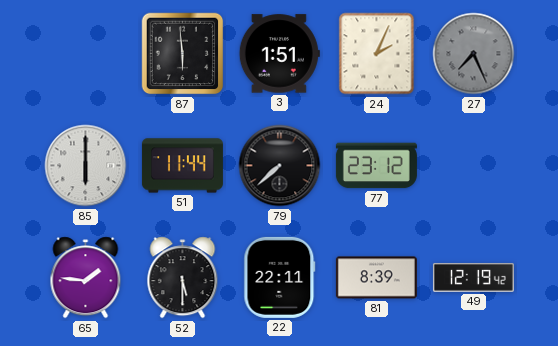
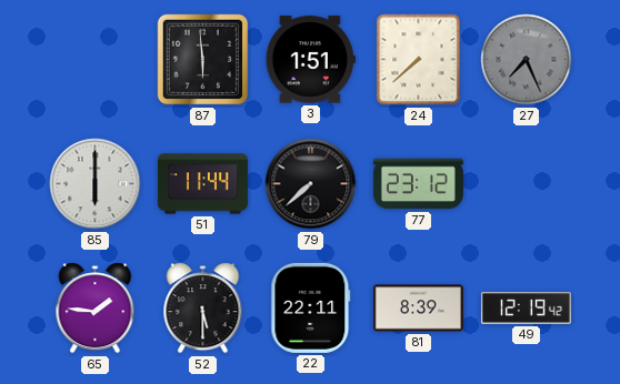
24: 2:04 -> 7:38
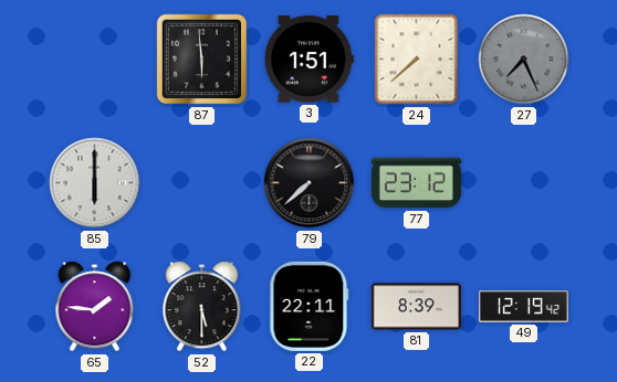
51: 11:44 -> none
